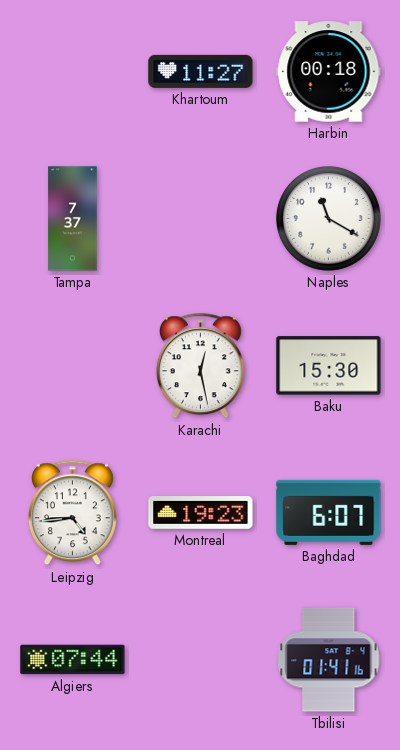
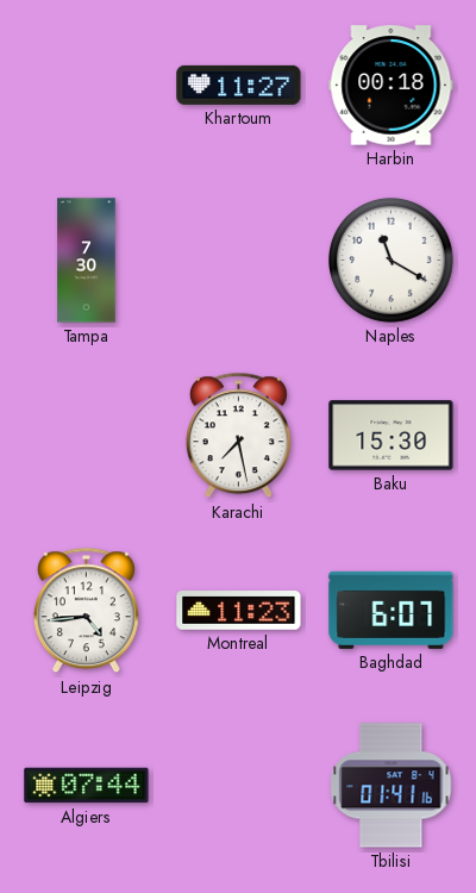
Tampa: 7:37 -> 7:30
Karachi: 12:28 -> 7:28
Montreal: 19:23 -> 11:23
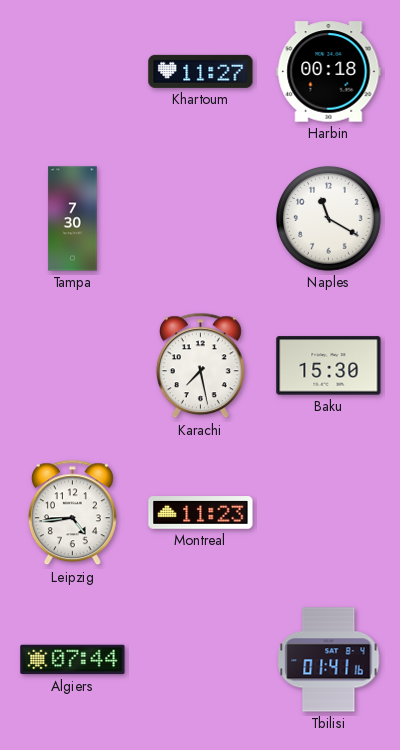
Baghdad: 6:07 -> none
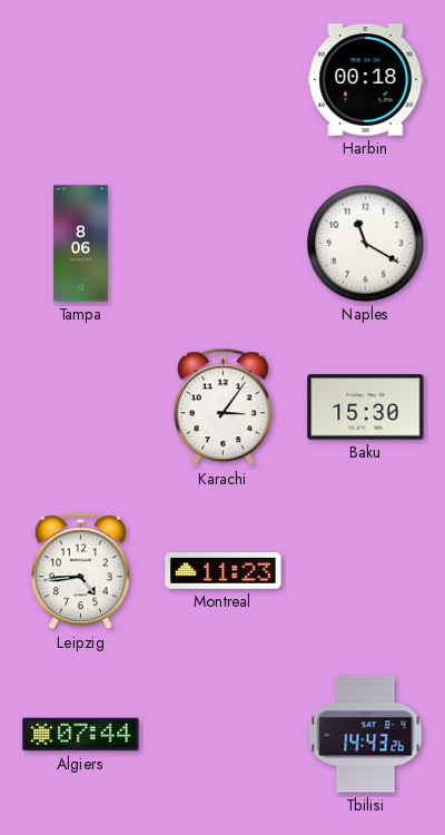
Khartoum: 11:27 -> none
Tampa: 7:30 -> 8:06
Karachi: 7:28 -> 3:06
Tbilisi: 01:41 -> 14:43
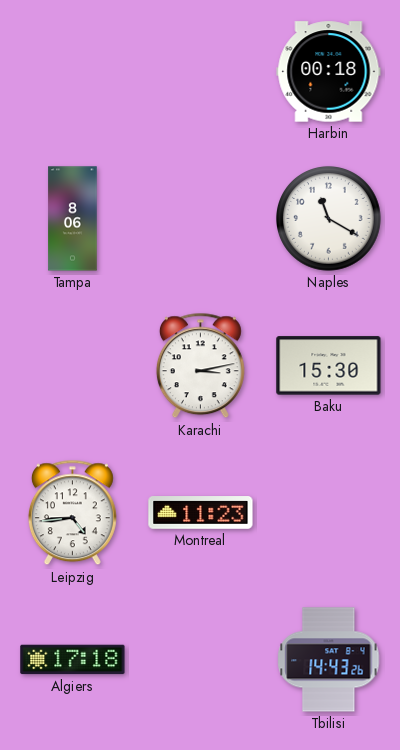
Karachi: 3:06 -> 3:13
Algiers: 07:44 -> 17:18
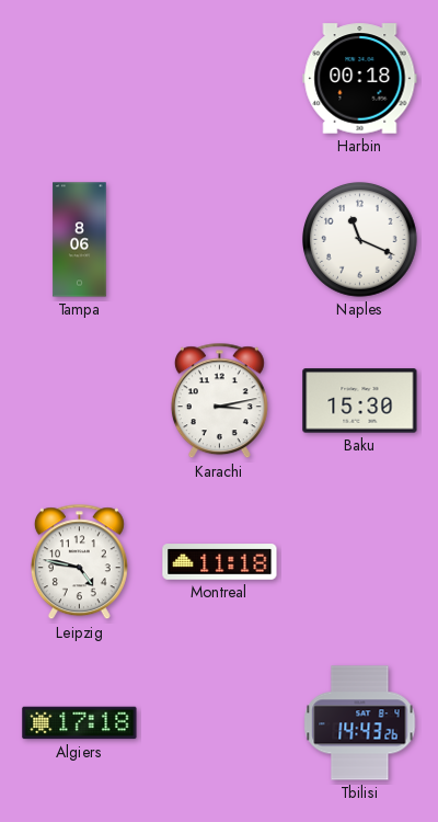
Naples: 11:20 -> 11:19
Leipzig: 4:44 -> 4:47
Montreal: 11:23 -> 11:18
